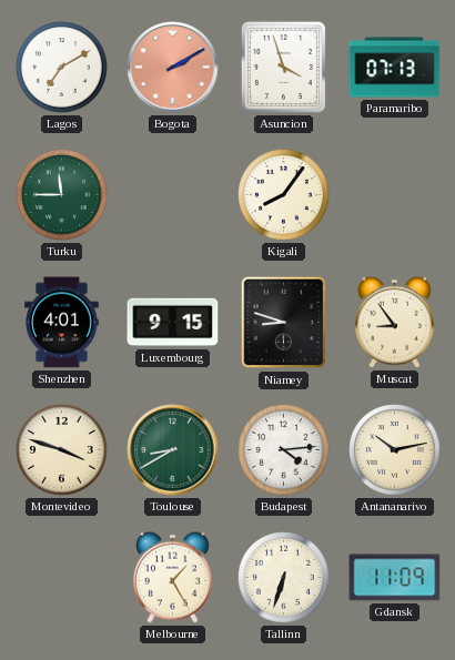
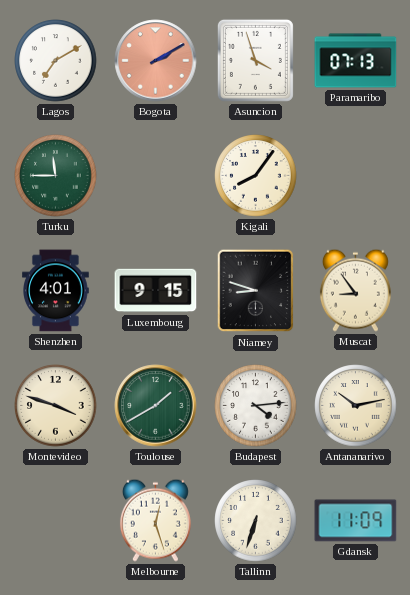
Toulouse: 8:40 -> 1:40
Melbourne: 1:25 -> 12:27
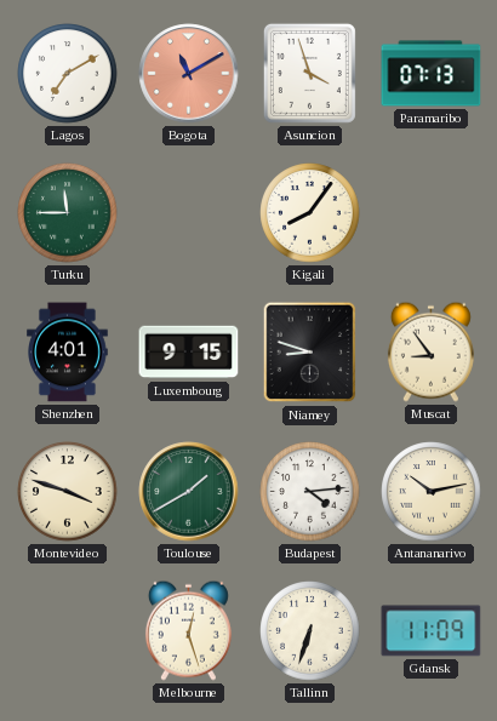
Bogota: 2:10 -> 11:10
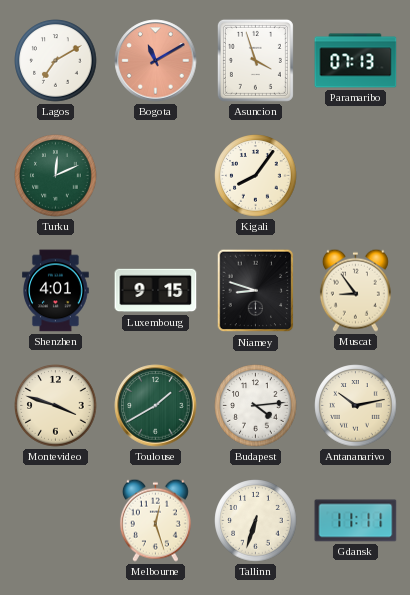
Turku: 11:45 -> 12:11
Gdansk: 11:09 -> 11:11
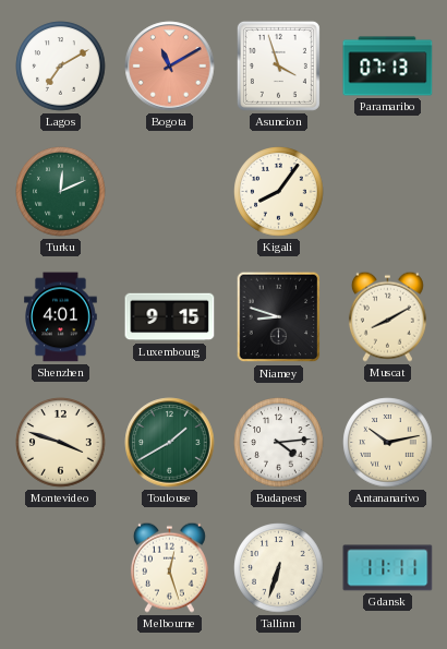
Muscat: 8:54 -> 8:10
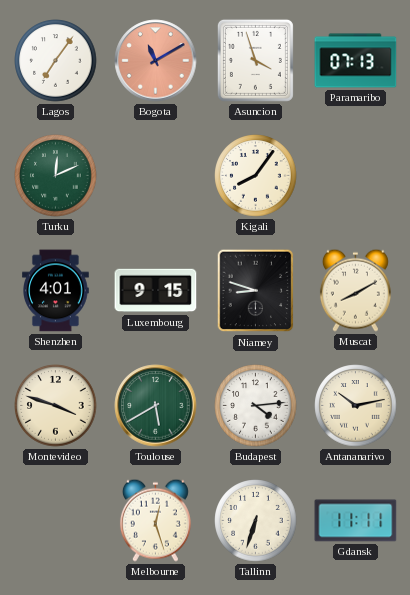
Lagos: 7:10 -> 7:06
Toulouse: 1:40 -> 5:40
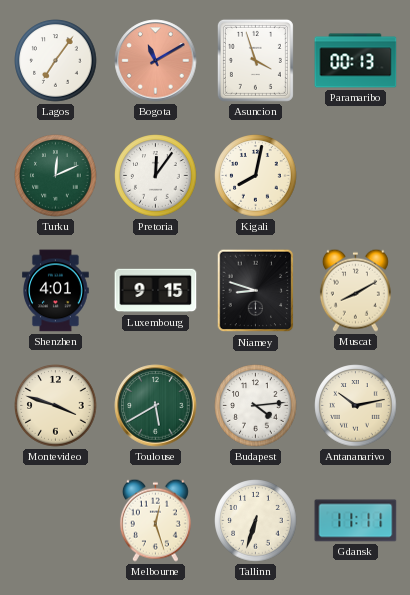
Paramaribo: 07:13 -> 00:13
Pretoria: none -> 12:06
Kigali: 8:06 -> 8:02
